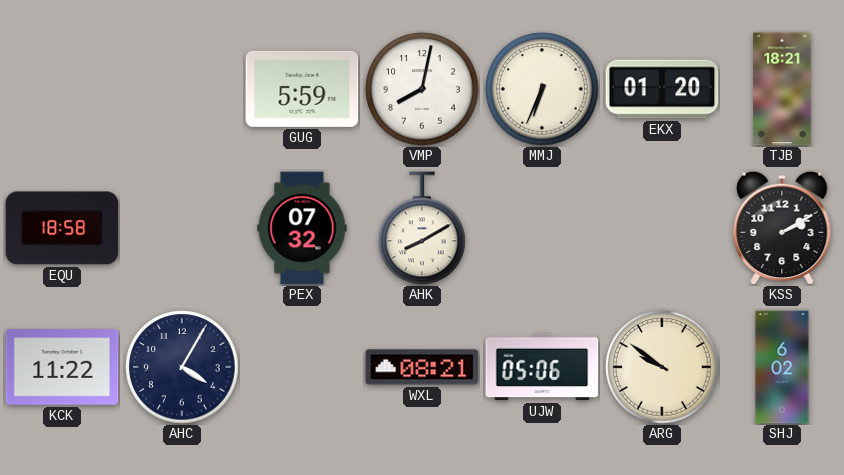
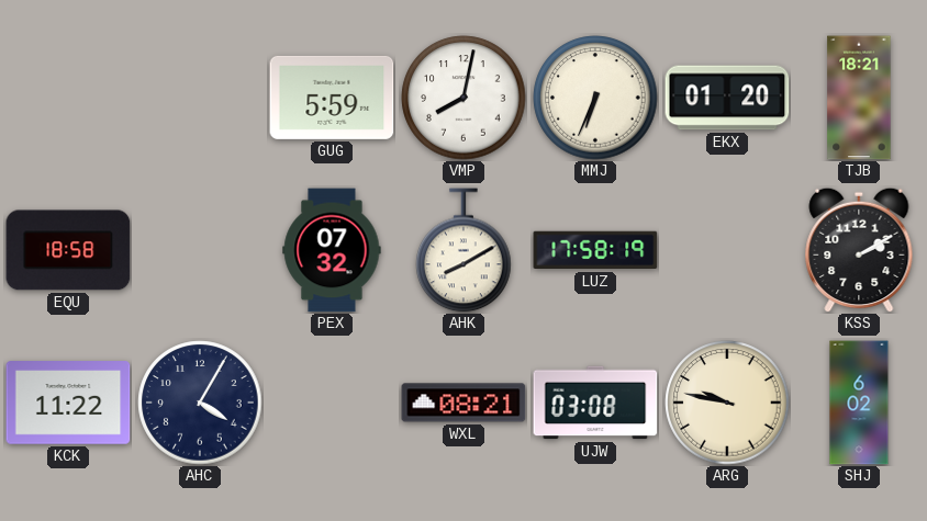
LUZ: none -> 17:58
UJW: 05:06 -> 03:08
ARG: 9:51 -> 9:47
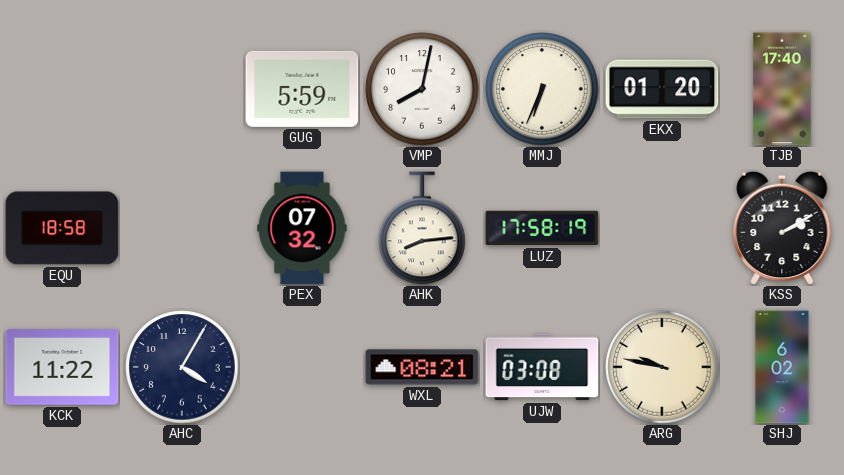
TJB: 18:21 -> 17:40
AHK: 8:10 -> 8:14
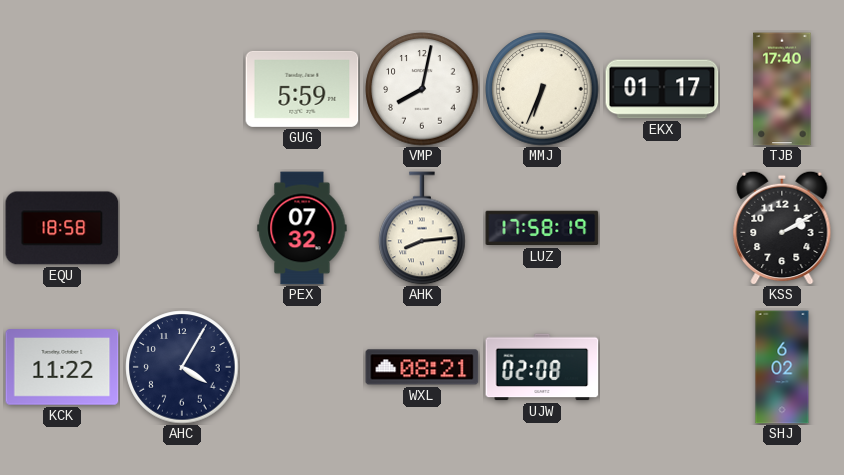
EKX: 01:20 -> 01:17
UJW: 03:08 -> 02:08
ARG: 9:47 -> none
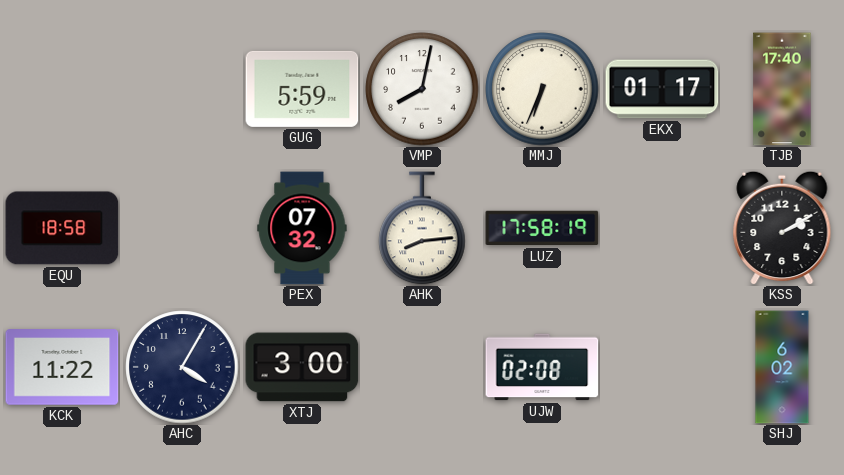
XTJ: none -> 3:00
WXL: 08:21 -> none
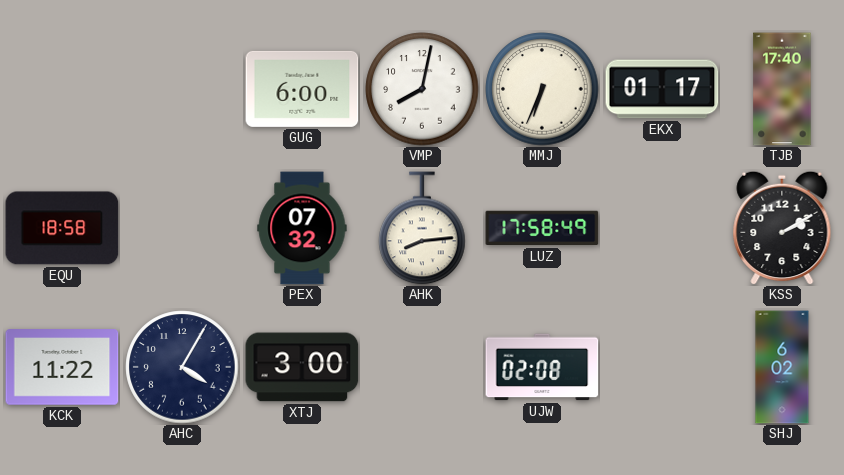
GUG: 5:59 -> 6:00
LUZ: 17:58:19 -> 17:58:49
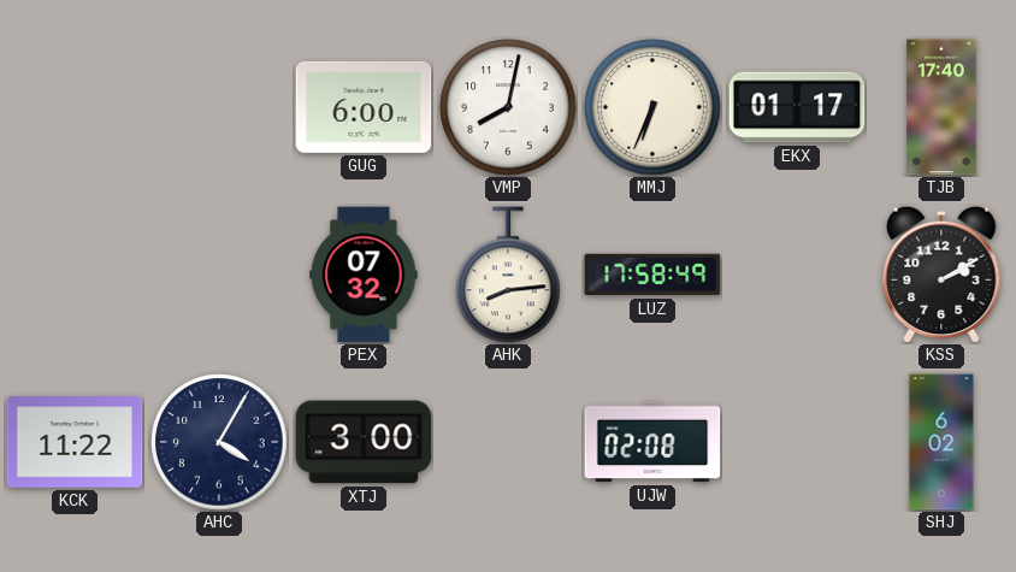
EQU: 18:58 -> none
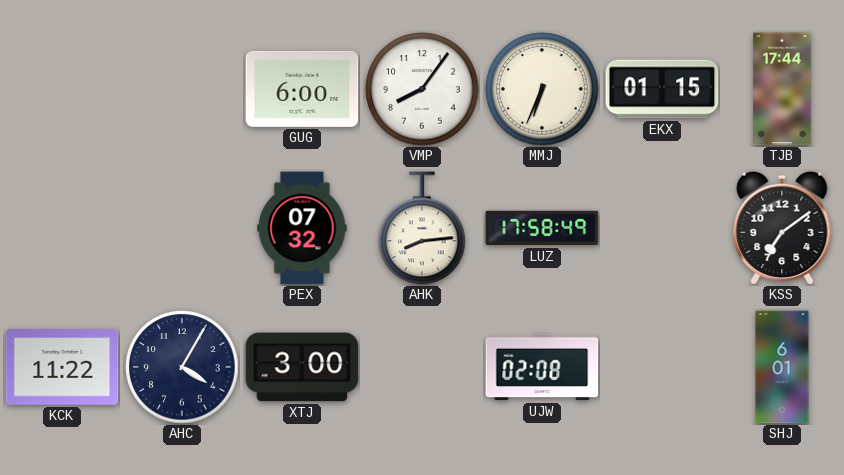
VMP: 8:02 -> 8:06
EKX: 01:17 -> 01:15
TJB: 17:40 -> 17:44
KSS: 2:10 -> 7:09
SHJ: 6:02 -> 6:01
